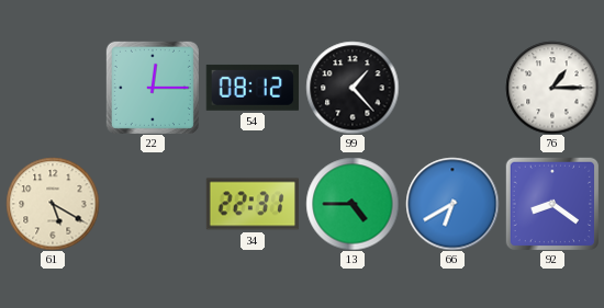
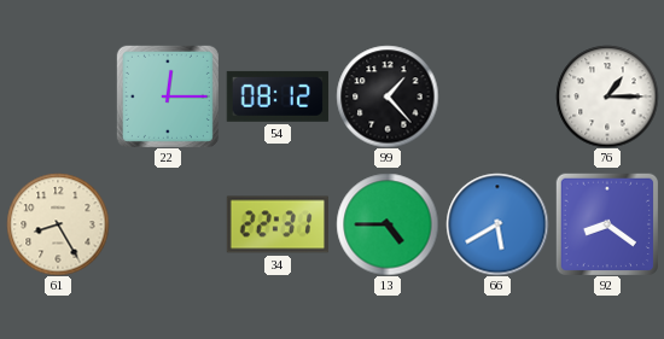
61: 5:20 -> 8:25
66: 6:40 -> 5:40
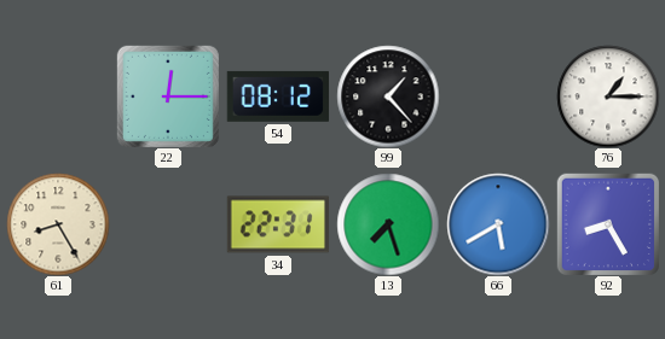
13: 4:45 -> 7:27
92: 8:21 -> 8:25
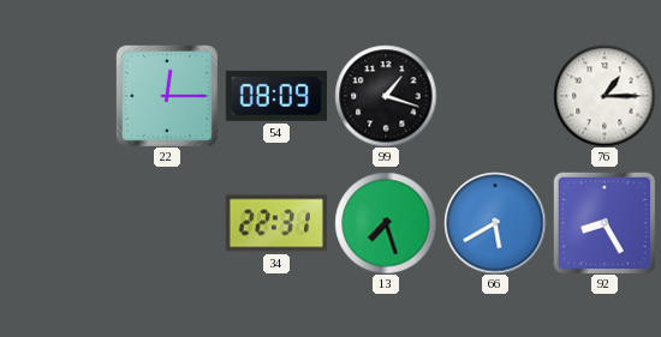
54: 08:12 -> 08:09
99: 1:23 -> 1:18
61: 8:25 -> none
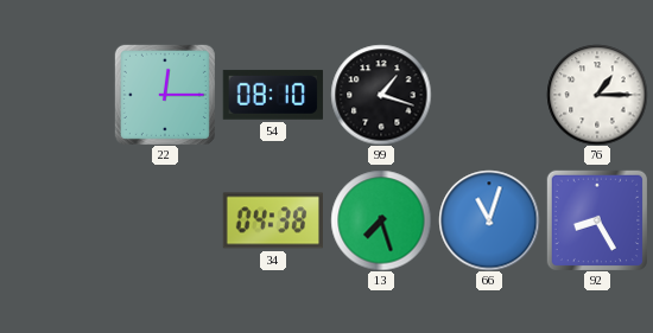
54: 08:09 -> 08:10
34: 22:31 -> 04:38
66: 5:40 -> 11:03
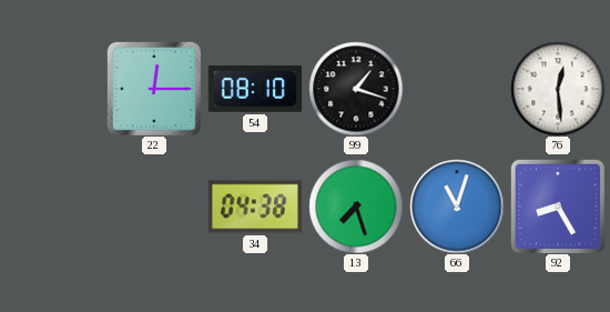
76: 1:15 -> 12:29
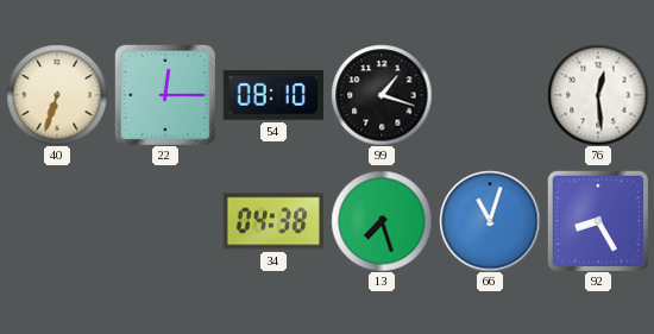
40: none -> 6:33
